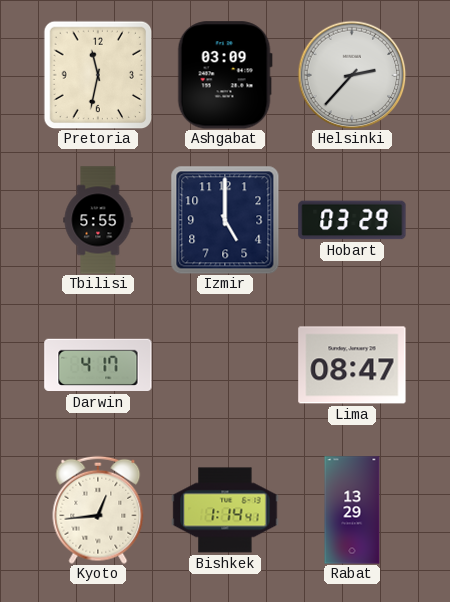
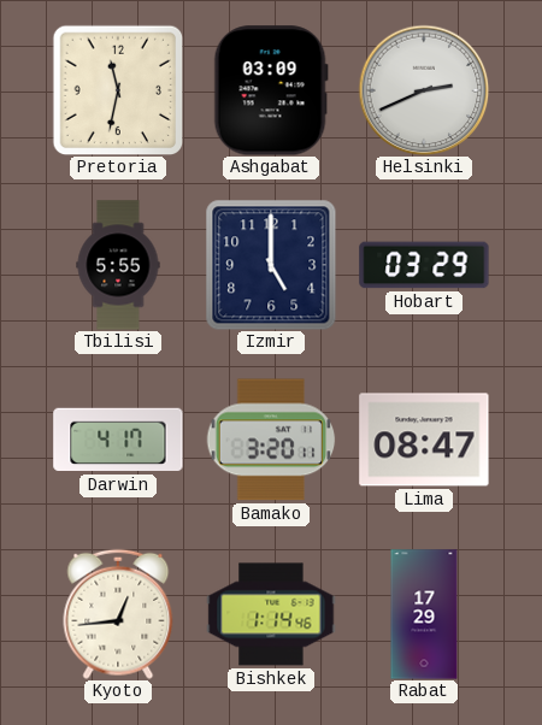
Helsinki: 2:37 -> 2:41
Bamako: none -> 3:20
Bishkek: 1:14:41 -> 1:14:46
Rabat: 13:29 -> 17:29
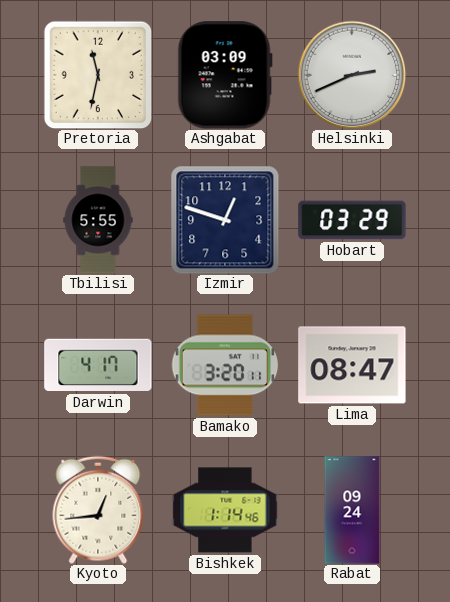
Izmir: 5:00 -> 12:48
Rabat: 17:29 -> 09:24
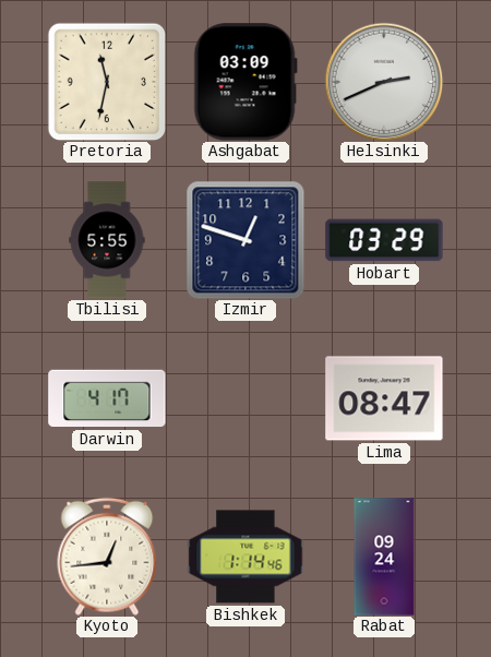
Bamako: 3:20 -> none
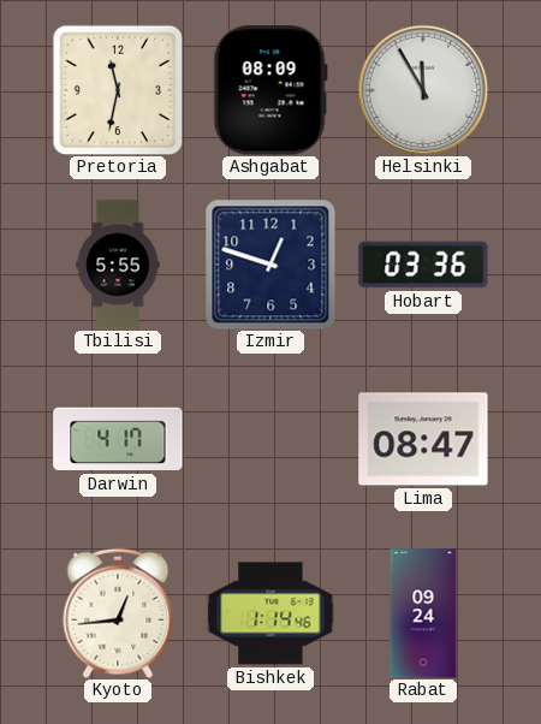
Ashgabat: 03:09 -> 08:09
Helsinki: 2:41 -> 11:55
Hobart: 03:29 -> 03:36
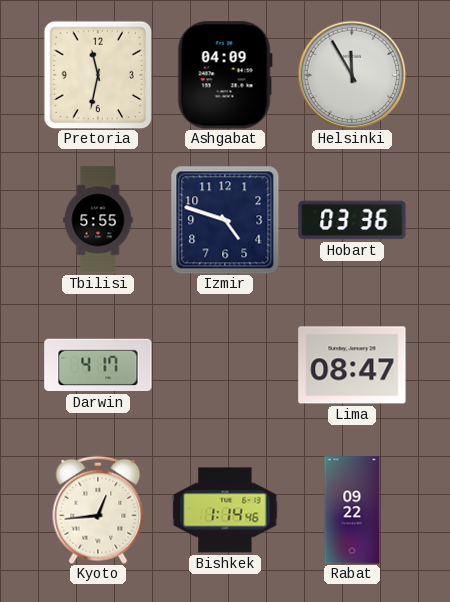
Ashgabat: 08:09 -> 04:09
Izmir: 12:48 -> 4:48
Rabat: 09:24 -> 09:22
